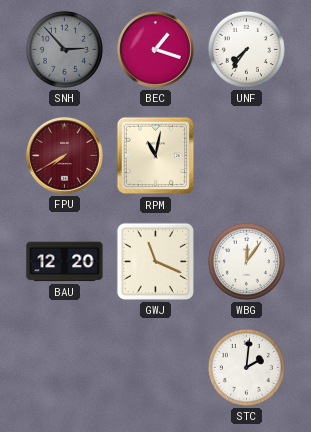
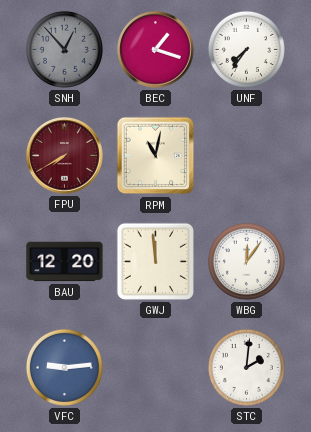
SNH: 2:53 -> 12:53
GWJ: 11:19 -> 11:59
VFC: none -> 9:14
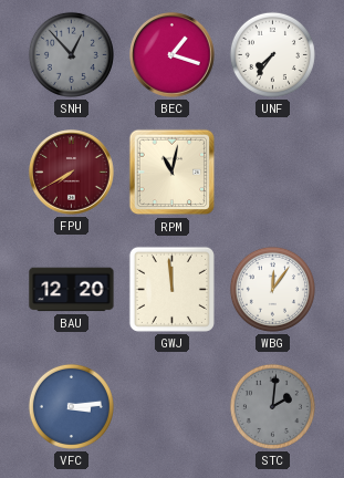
VFC: 9:14 -> 3:14
STC dial: white -> grey
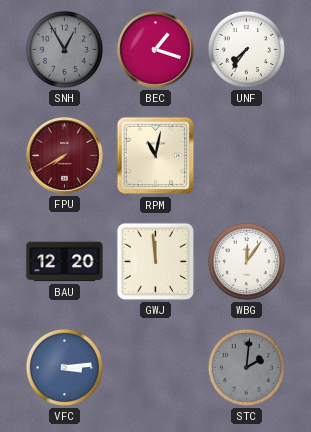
SNH: 12:53 -> 12:55
